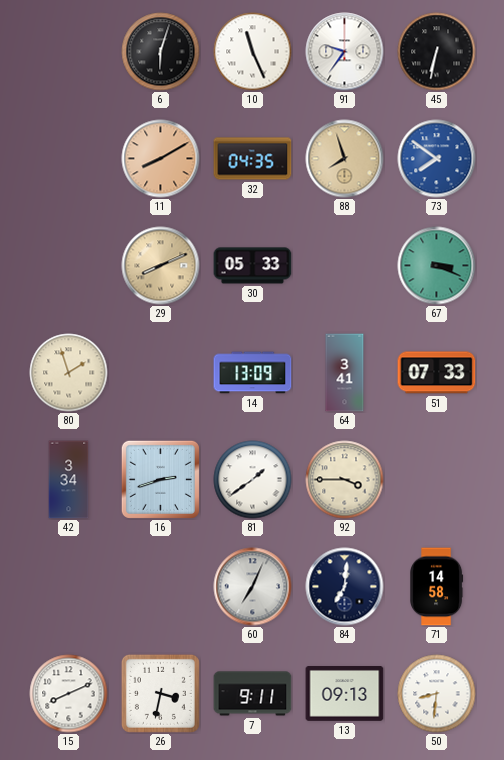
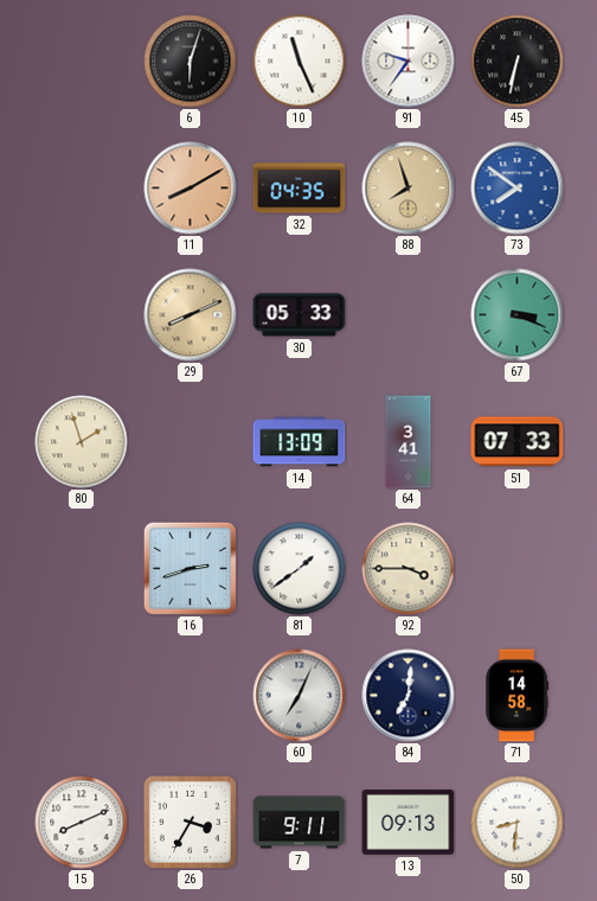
42: 3:34 -> none
26: 3:32 -> 3:35
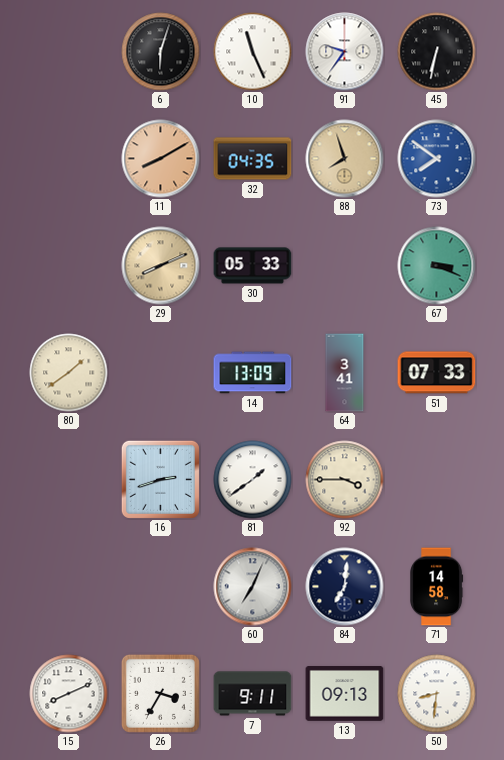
80: 1:57 -> 1:39
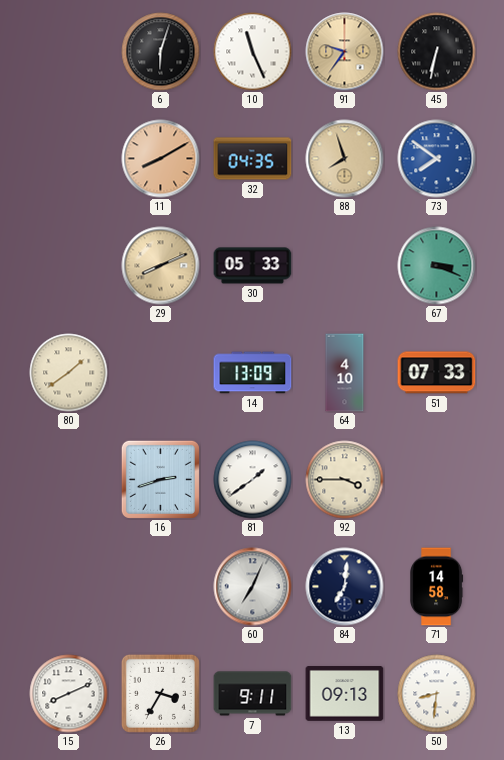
91 dial: white -> champagne
64: 3:41 -> 4:10
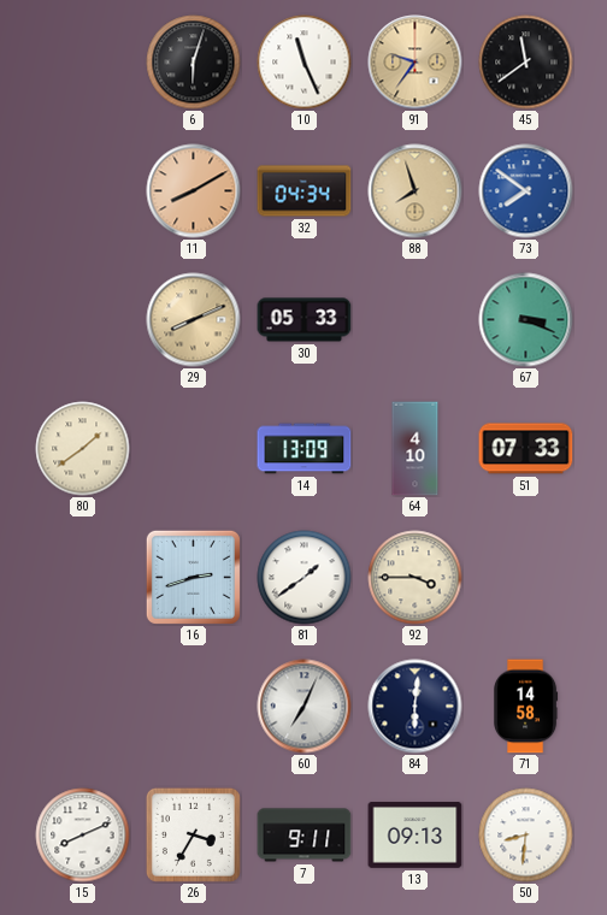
45: 6:32 -> 11:39
32: 04:35 -> 04:34
84: 7:01 -> 6:01
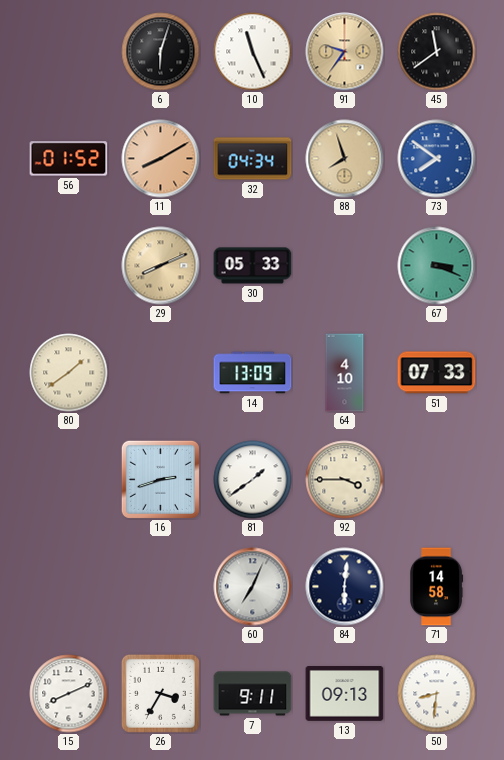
56: none -> 01:52
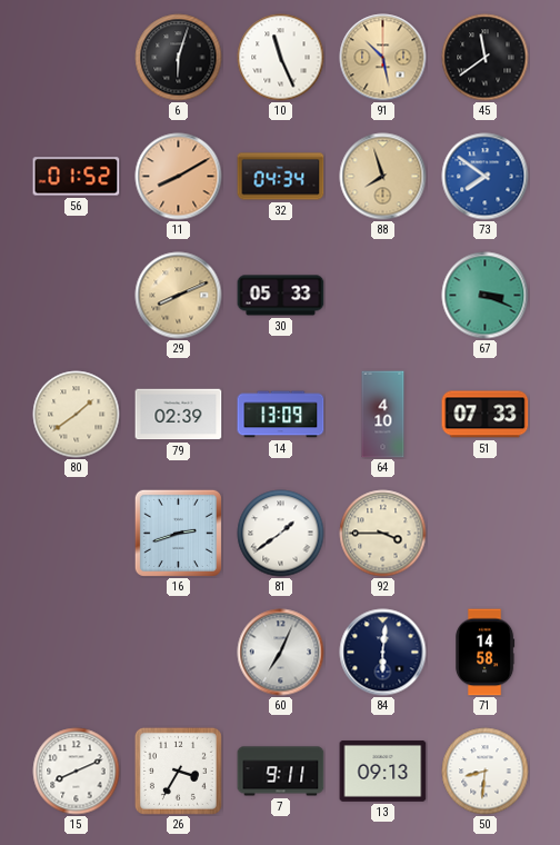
91: 9:36 -> 10:28
79: none -> 02:39
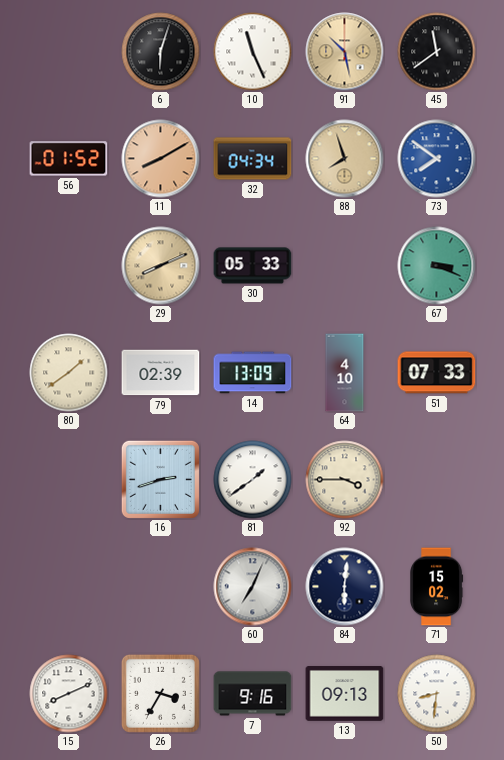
71: 14:58 -> 15:02
7: 9:11 -> 9:16
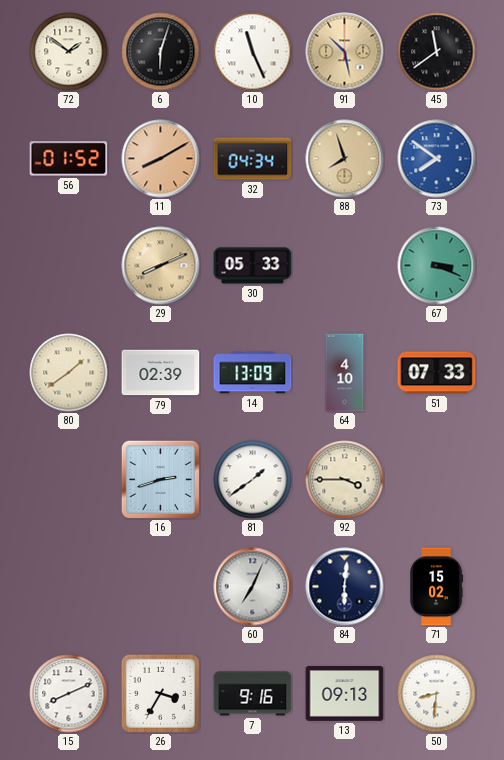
72: none -> 1:51
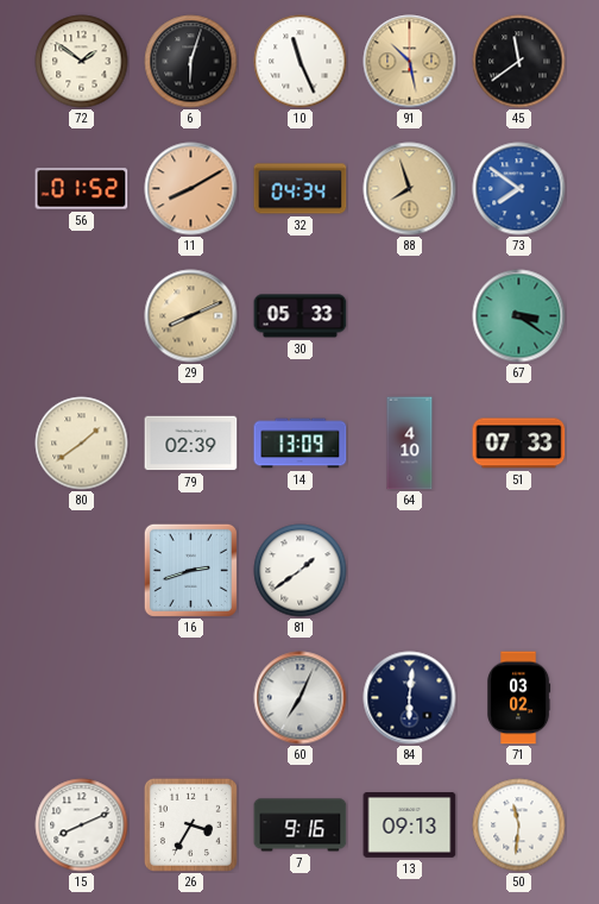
67: 3:19 -> 3:21
92: 3:45 -> none
71: 15:02 -> 03:02
50: 8:31 -> 11:31
